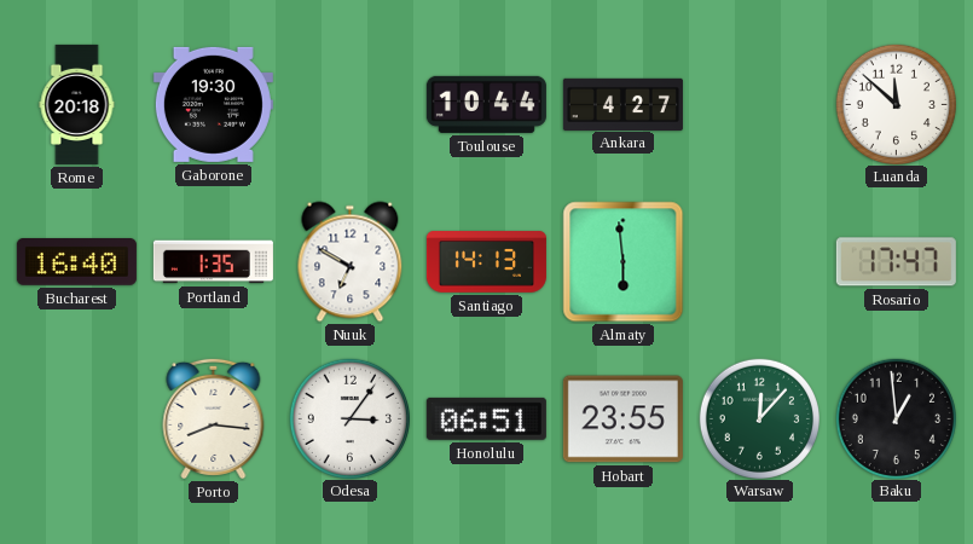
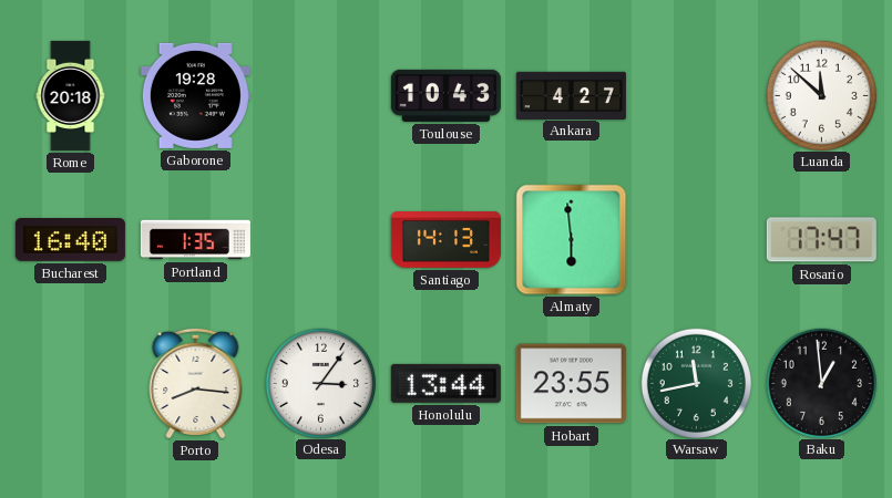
Gaborone: 19:30 -> 19:28
Toulouse: 10:44 -> 10:43
Nuuk: 6:50 -> none
Honolulu: 06:51 -> 13:44
Warsaw: 12:07 -> 11:43
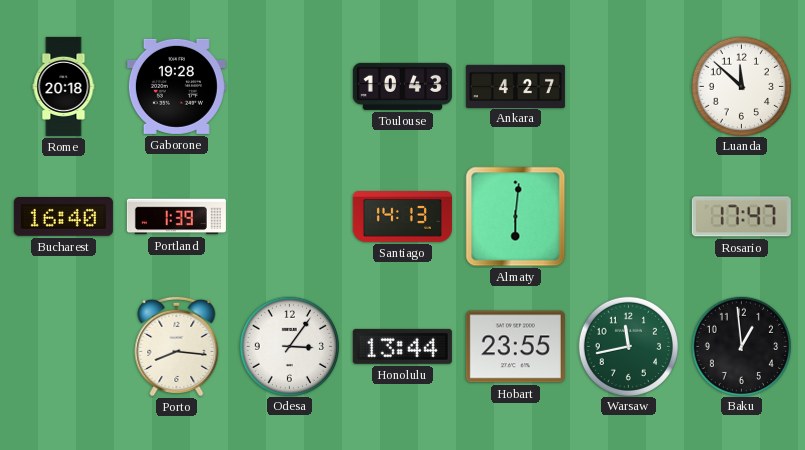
Portland: 1:35 -> 1:39
Almaty: 5:59 -> 6:01
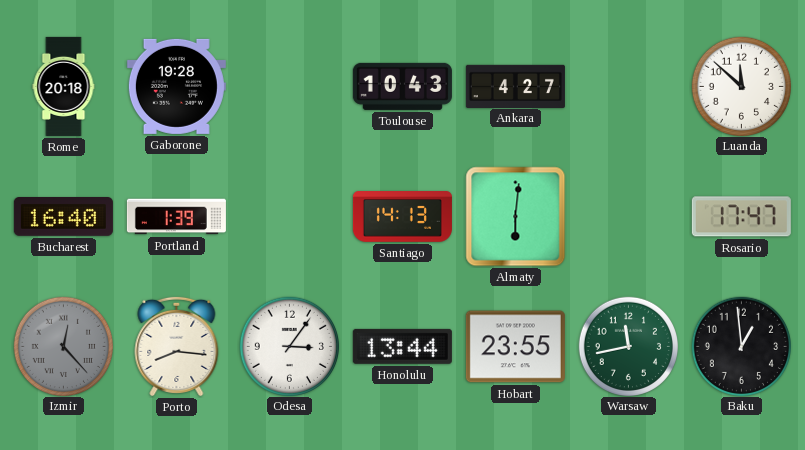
Izmir: none -> 12:23
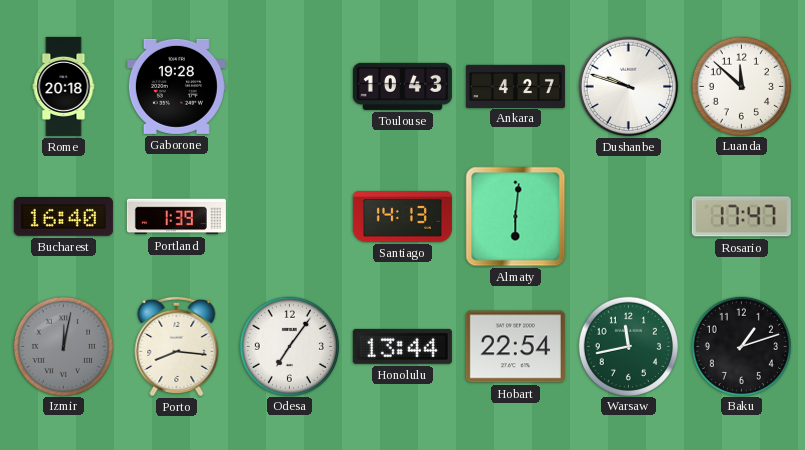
Dushanbe: none -> 9:48
Izmir: 12:23 -> 12:02
Odesa: 3:06 -> 7:06
Hobart: 23:55 -> 22:54
Baku: 12:59 -> 1:12
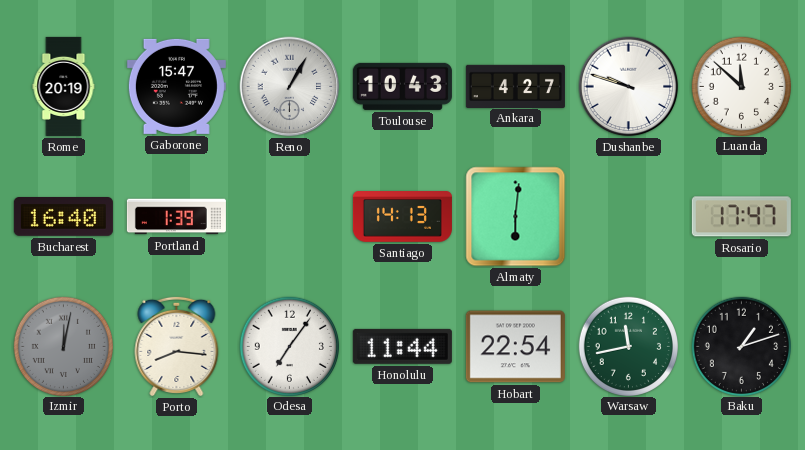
Rome: 20:18 -> 20:19
Gaborone: 19:28 -> 15:47
Reno: none -> 1:05
Honolulu: 13:44 -> 11:44
